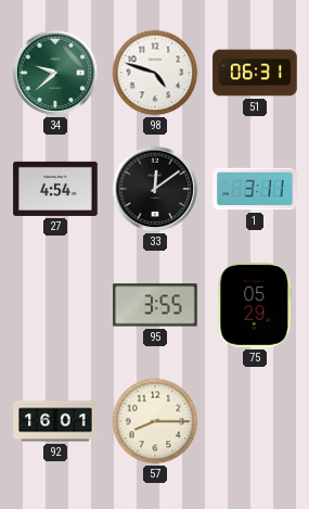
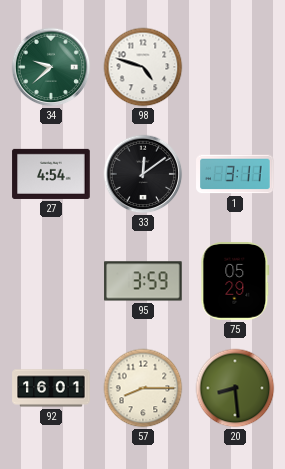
51: 06:31 -> none
95: 3:55 -> 3:59
20: none -> 8:29
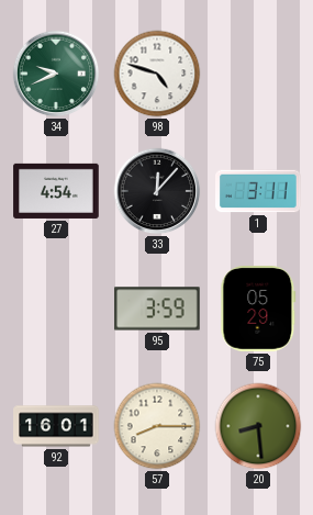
34: 9:38 -> 9:41
33: 12:09 -> 12:07
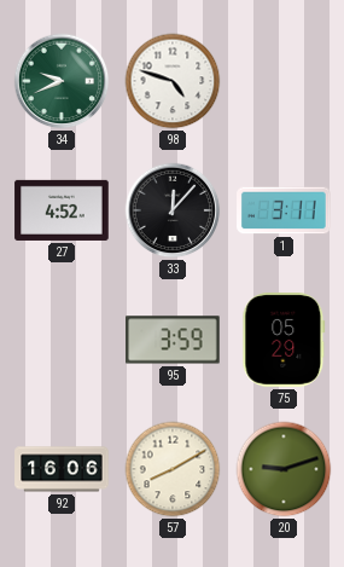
27: 4:54 -> 4:52
92: 16:01 -> 16:06
57: 8:15 -> 8:10
20: 8:29 -> 9:12
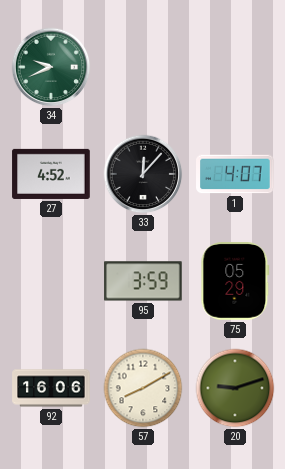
98: 4:48 -> none
1: 3:11 -> 4:07
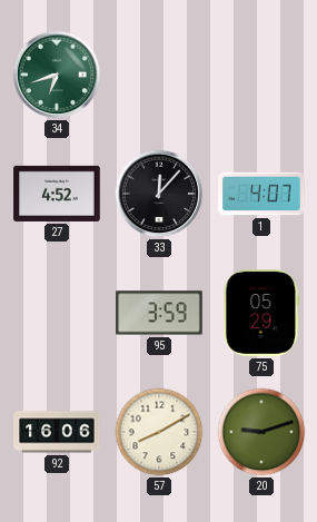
34: 9:41 -> 6:42
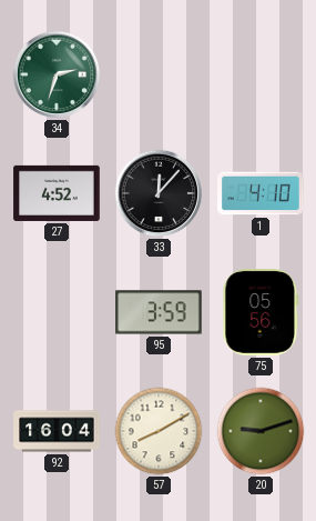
34: 6:42 -> 2:33
1: 4:07 -> 4:10
75: 05:29 -> 05:56
92: 16:06 -> 16:04
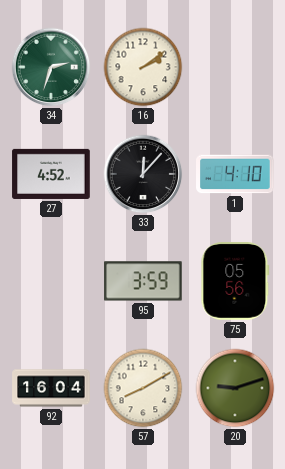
16: none -> 2:09
